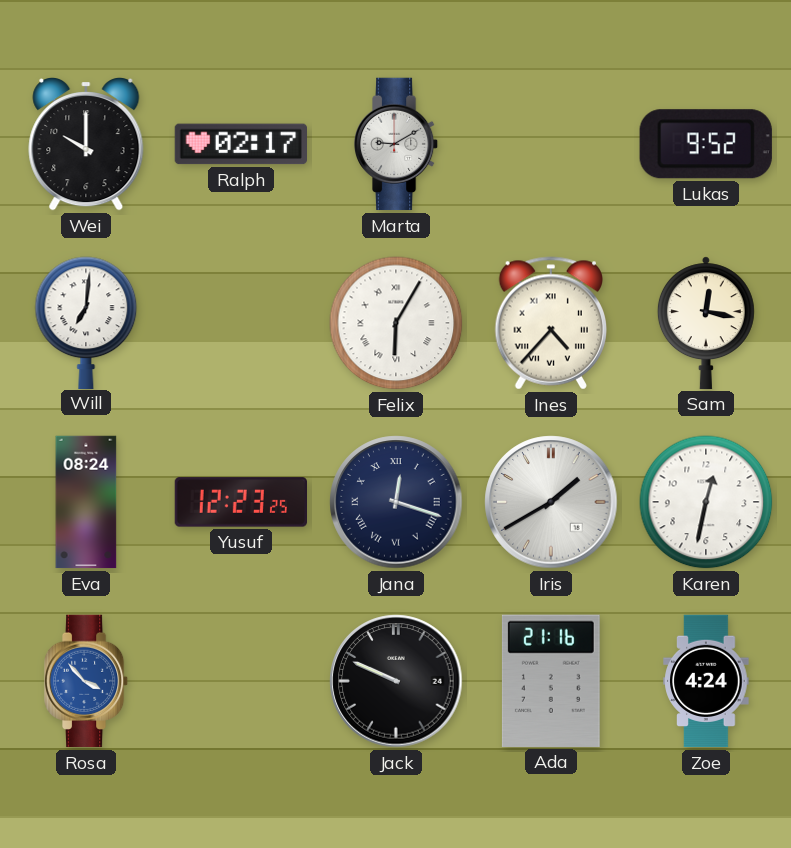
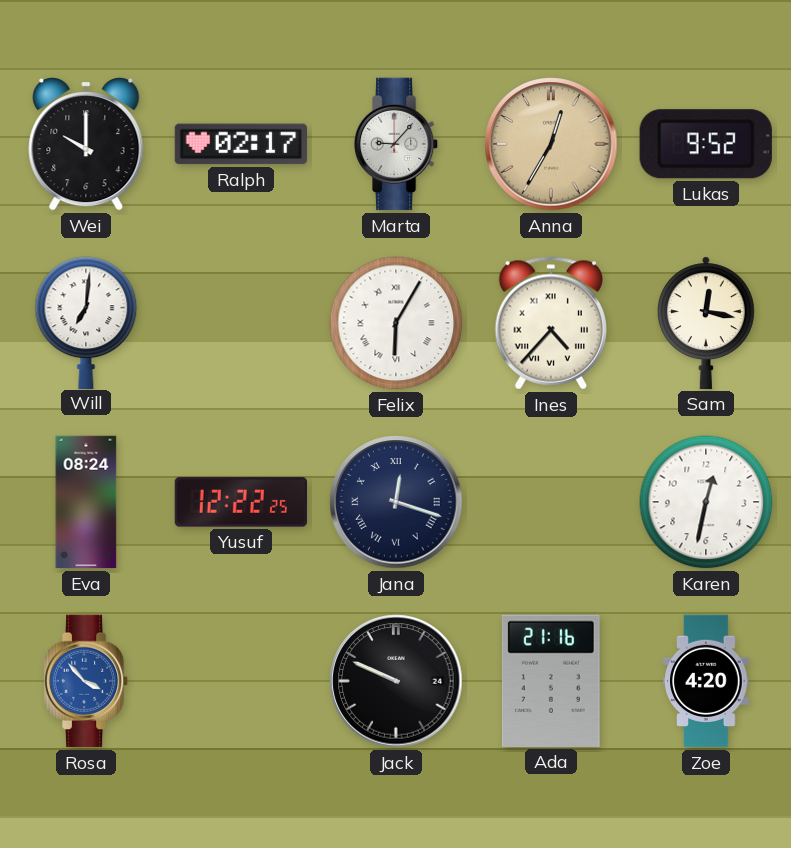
Marta: 9:10 -> 9:07
Anna: none -> 12:35
Yusuf: 12:23 -> 12:22
Iris: 1:40 -> none
Zoe: 4:24 -> 4:20
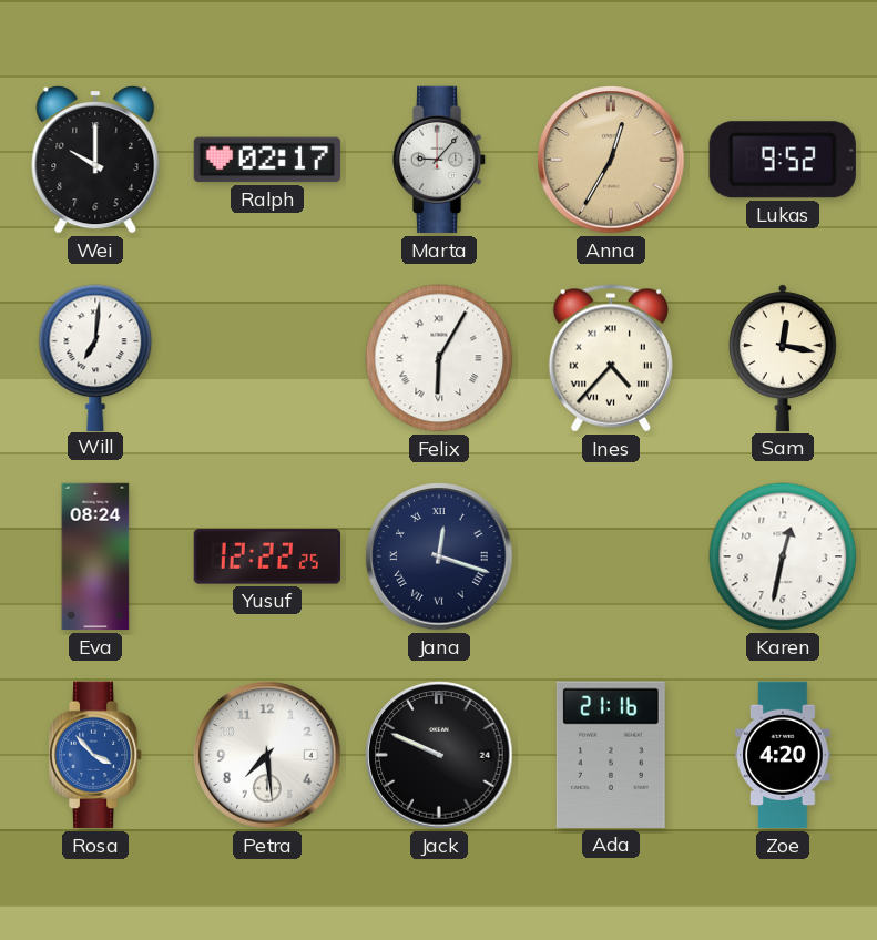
Petra: none -> 7:29
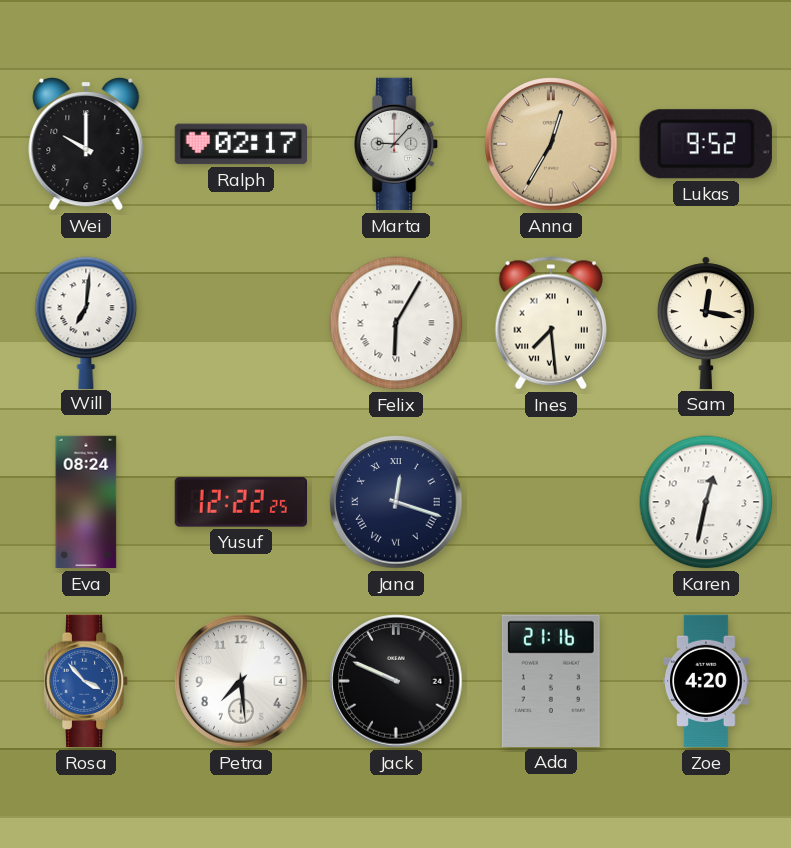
Ines: 4:37 -> 7:29
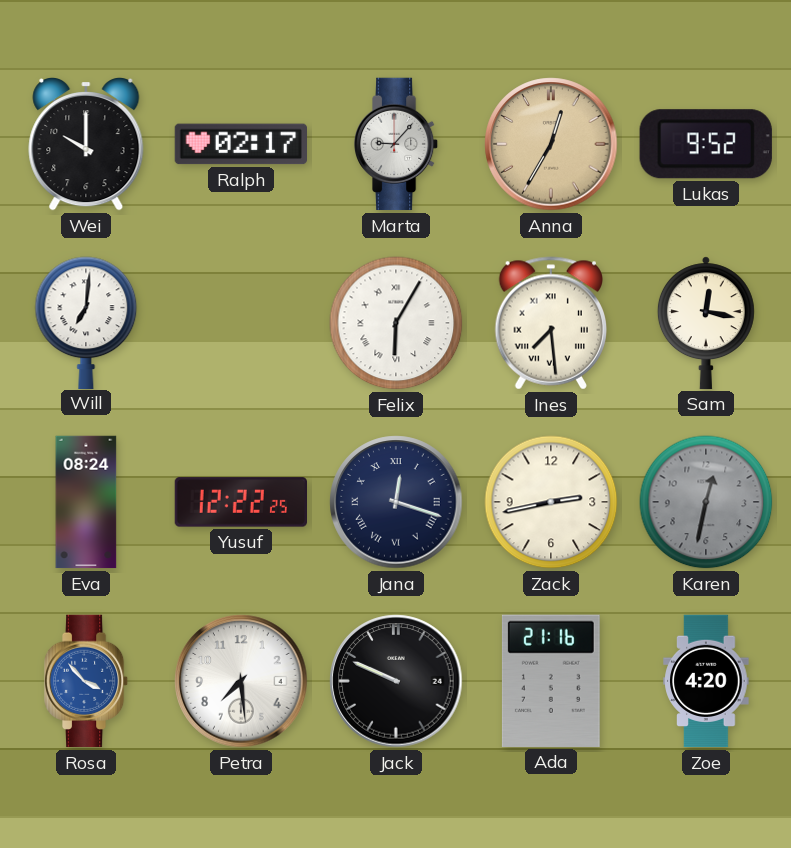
Zack: none -> 2:43
Karen dial: white -> grey
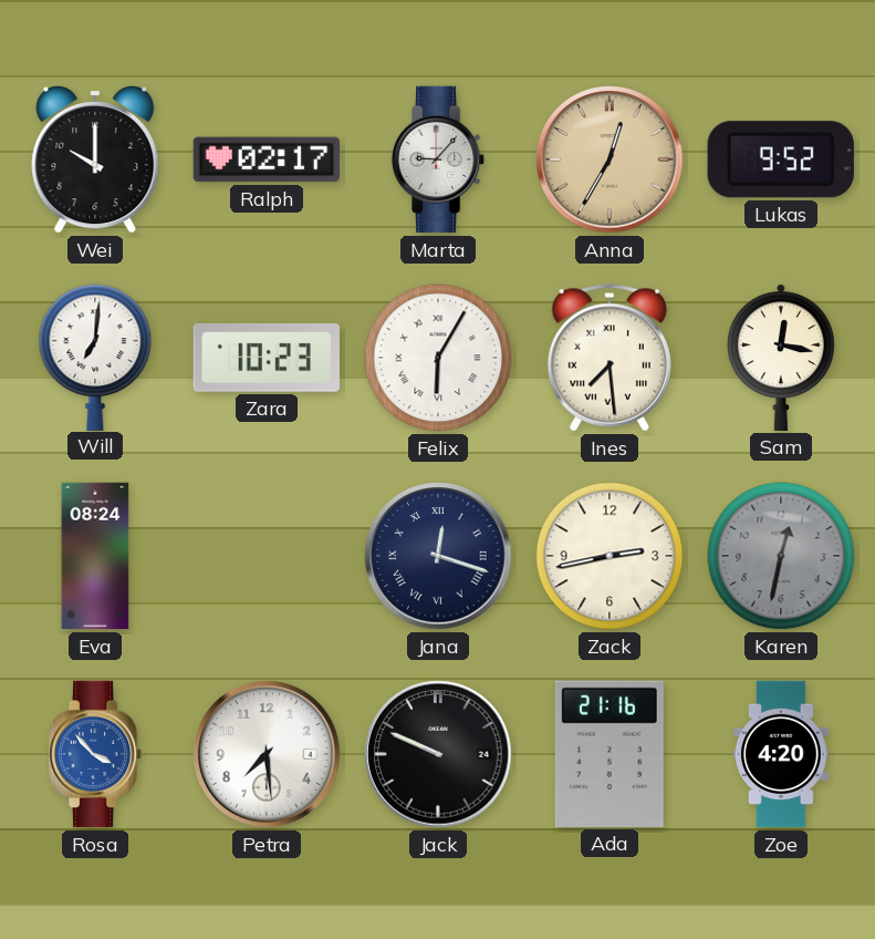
Zara: none -> 10:23
Yusuf: 12:22 -> none
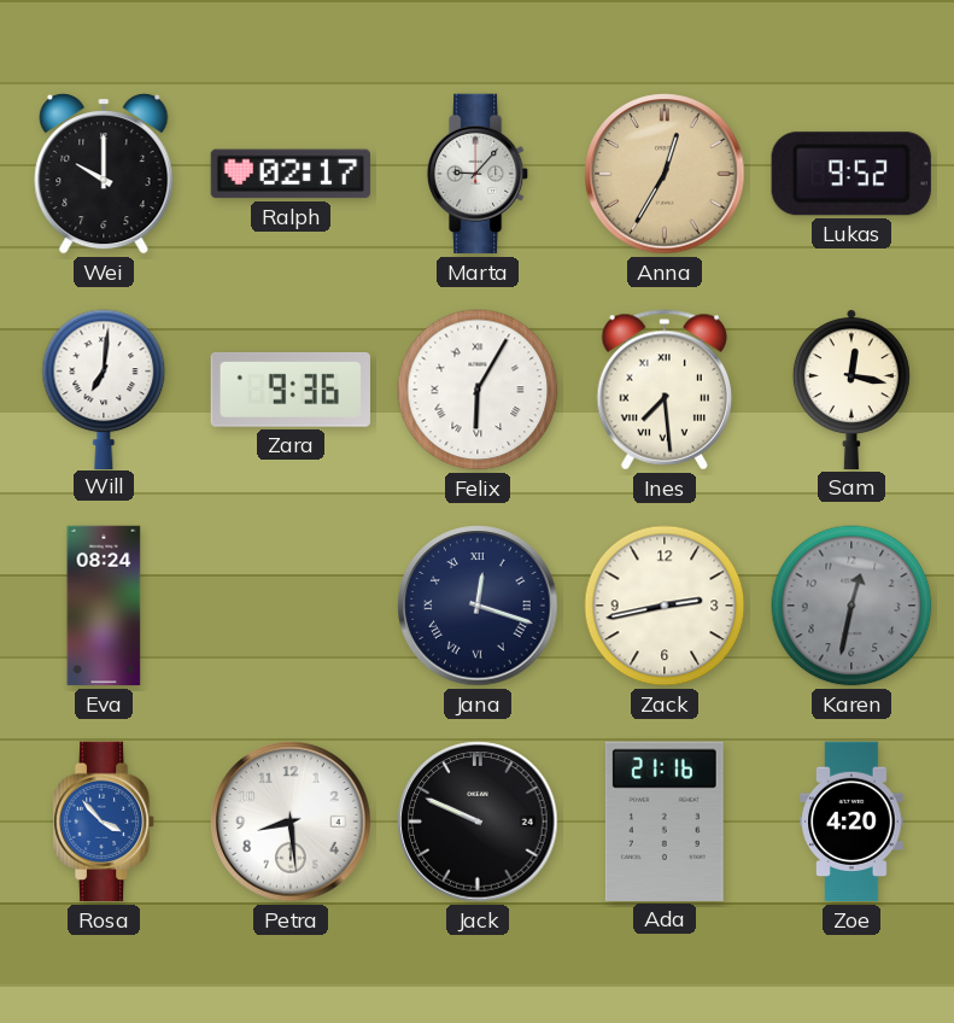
Zara: 10:23 -> 9:36
Petra: 7:29 -> 8:29
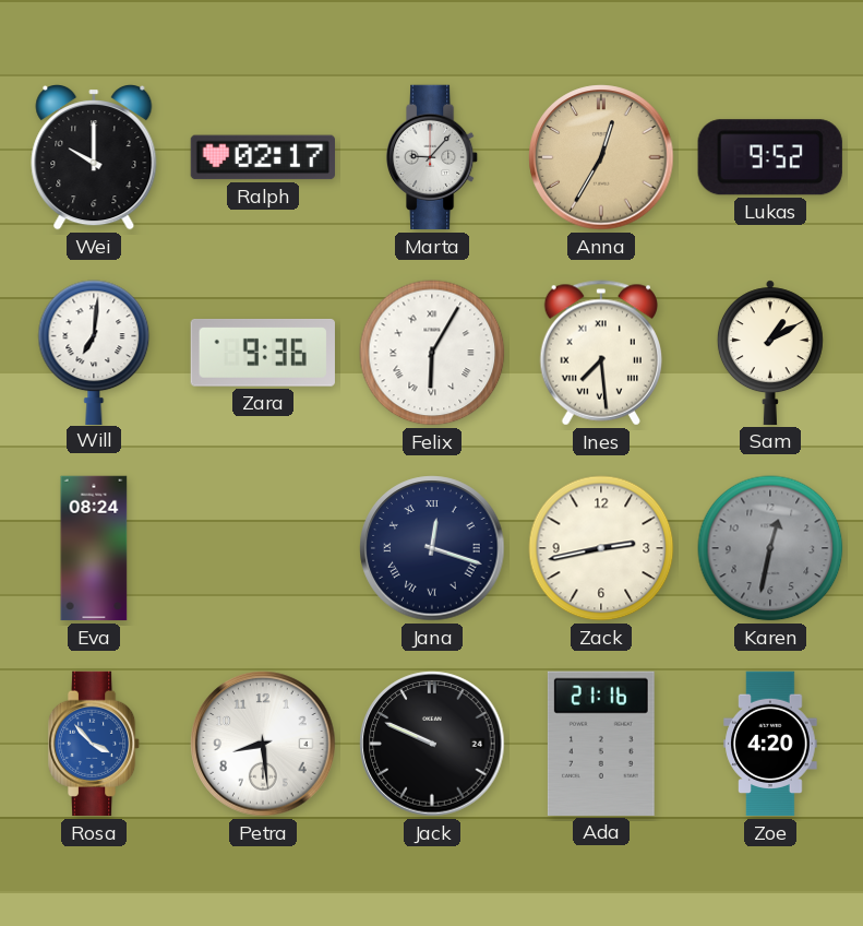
Sam: 12:17 -> 1:10
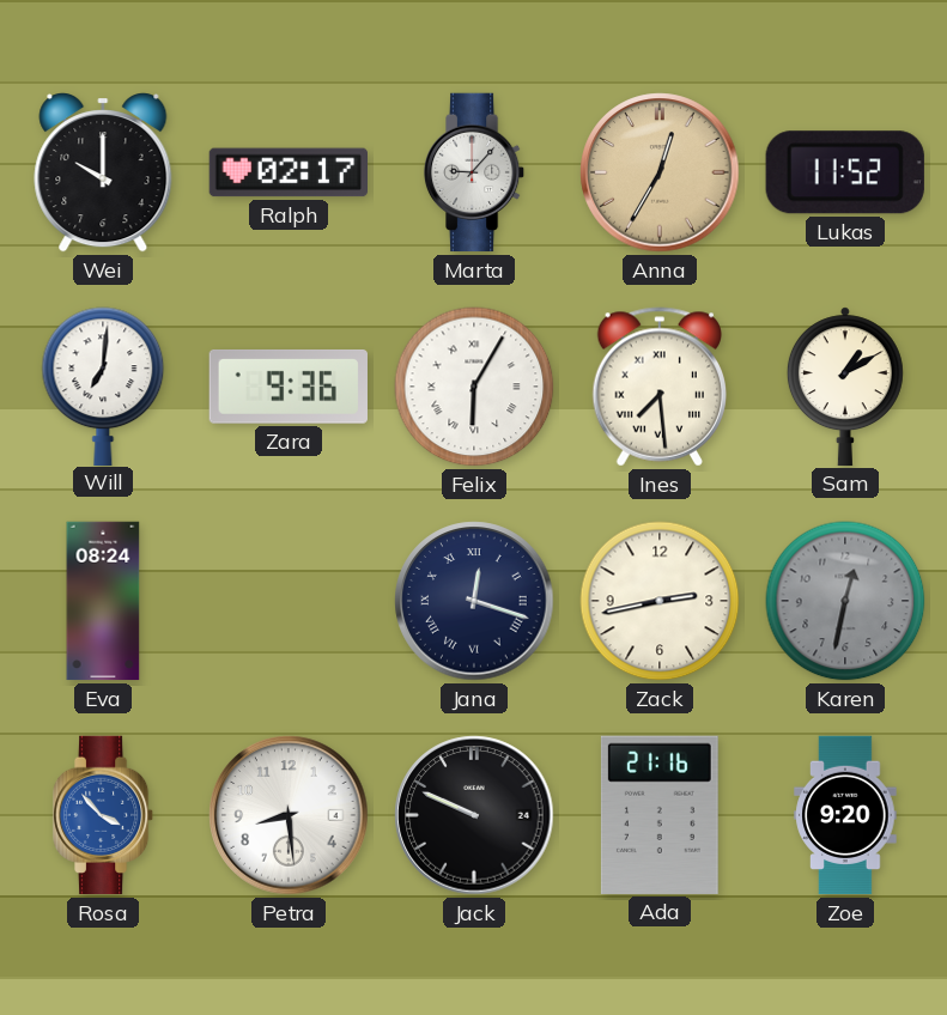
Lukas: 9:52 -> 11:52
Zoe: 4:20 -> 9:20
